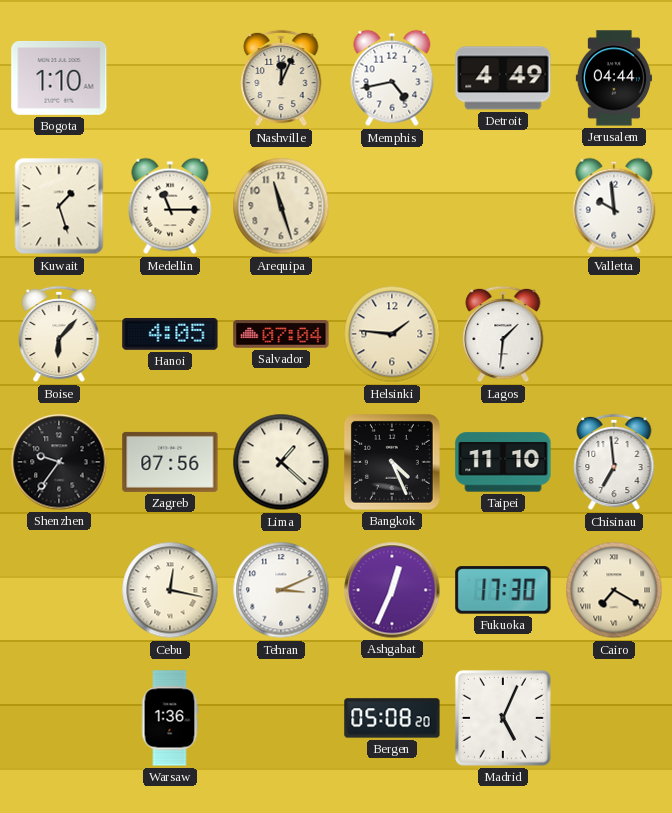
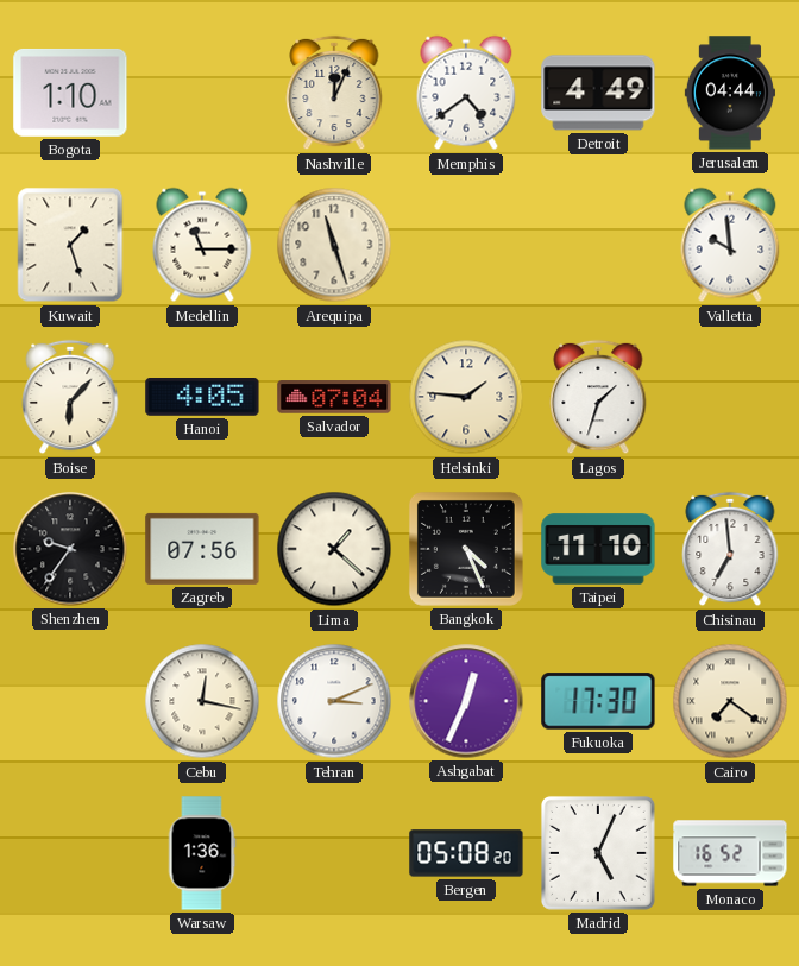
Memphis: 4:43 -> 4:39
Lagos: 1:31 -> 1:33
Cairo: 7:20 -> 7:21
Monaco: none -> 16:52
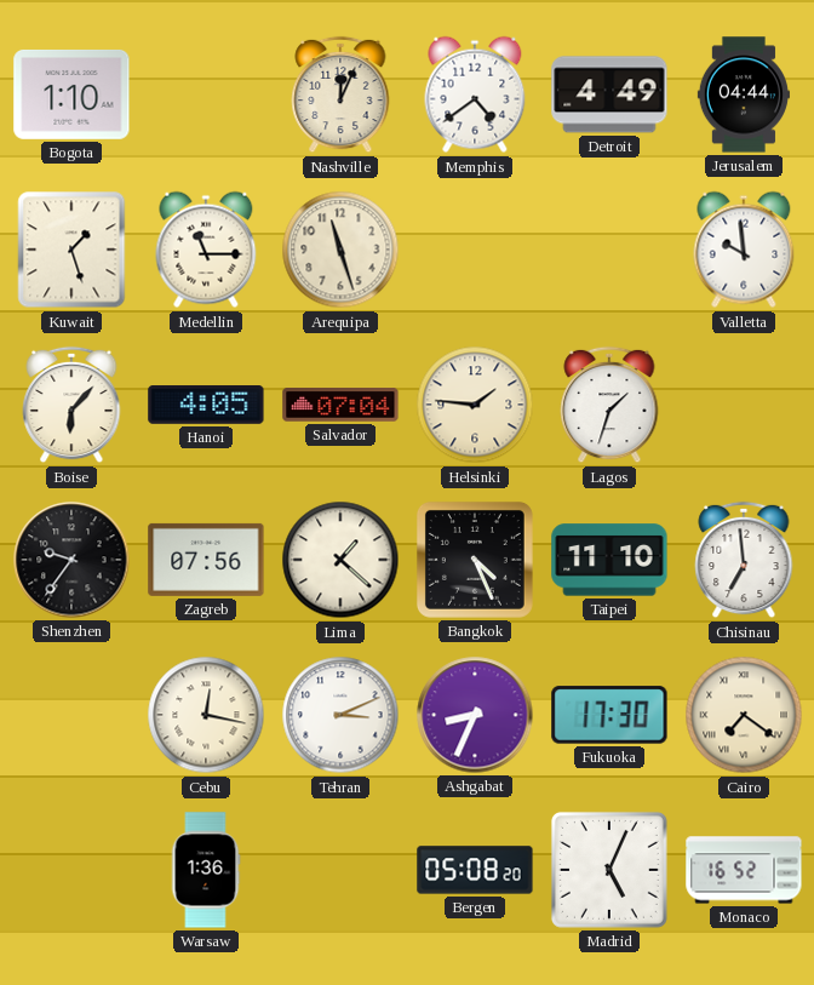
Ashgabat: 12:34 -> 8:34
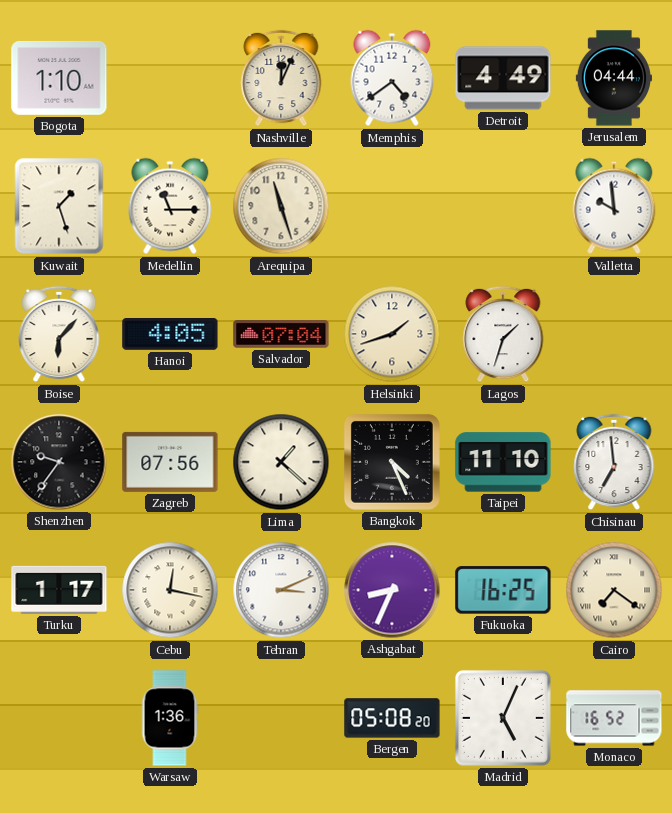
Helsinki: 1:46 -> 1:42
Turku: none -> 1:17
Fukuoka: 17:30 -> 16:25
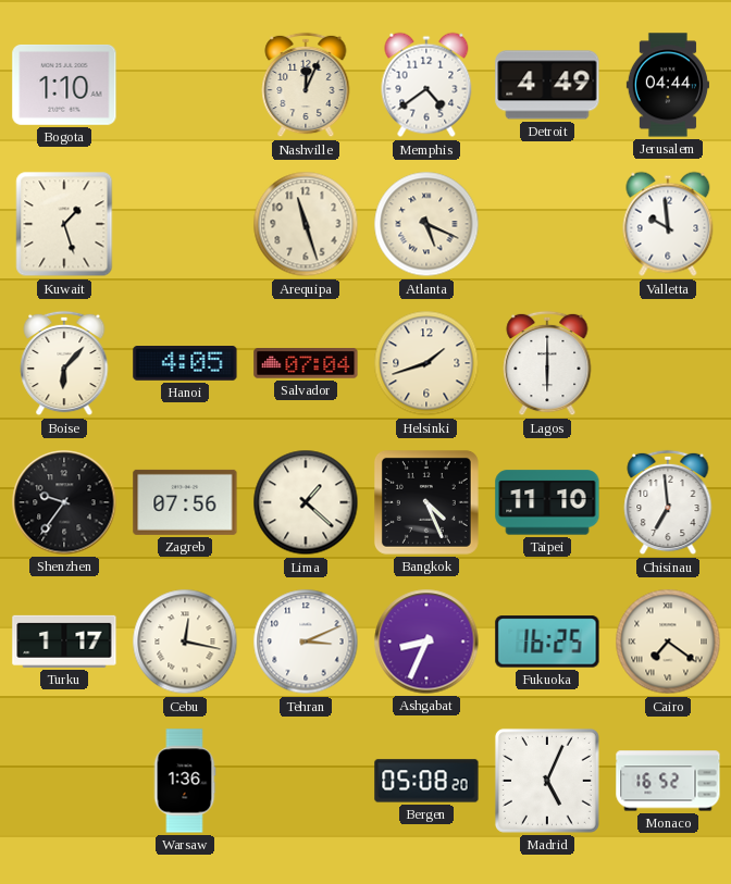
Medellin: 11:15 -> none
Atlanta: none -> 5:19
Lagos: 1:33 -> 6:00
